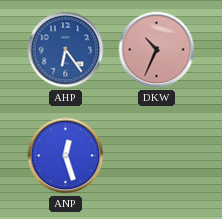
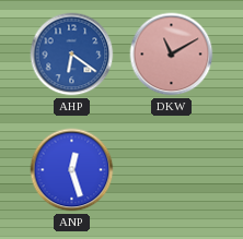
AHP: 6:24 -> 6:21
DKW: 10:34 -> 11:10
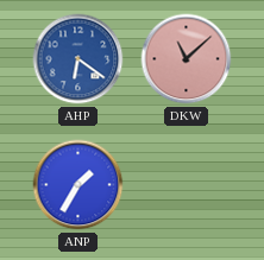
DKW: 11:10 -> 11:08
ANP: 12:27 -> 1:35
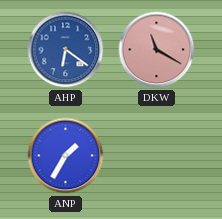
DKW: 11:08 -> 11:20
